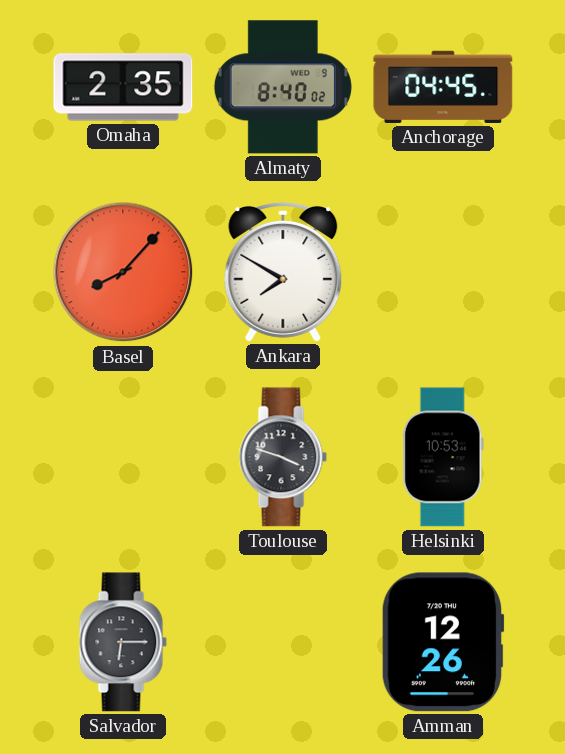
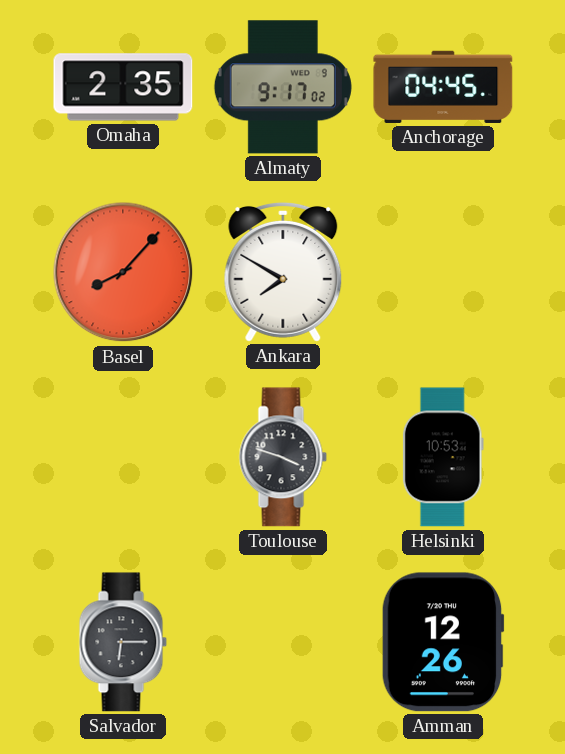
Almaty: 8:40 -> 9:17
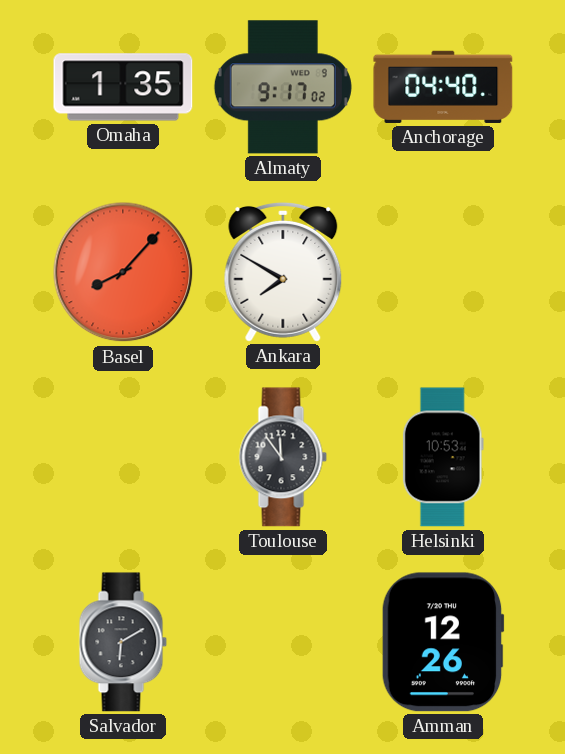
Omaha: 2:35 -> 1:35
Anchorage: 04:45 -> 04:40
Toulouse: 3:48 -> 11:54
Salvador: 6:15 -> 6:10
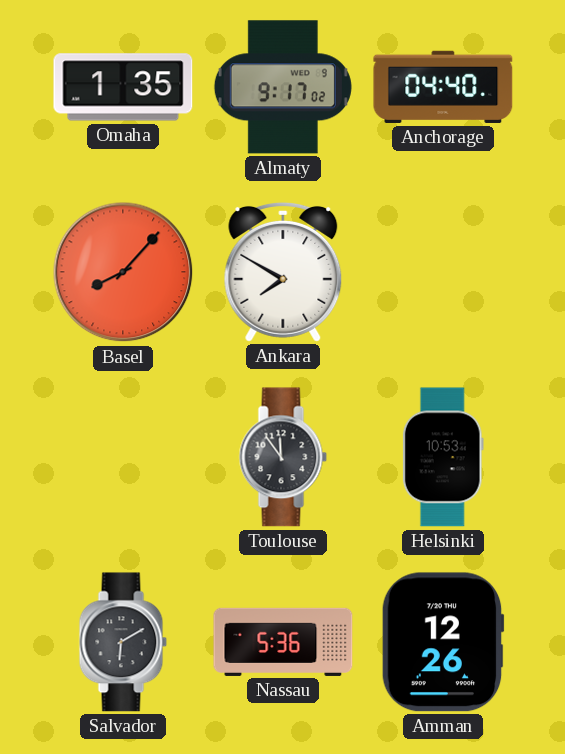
Nassau: none -> 5:36
